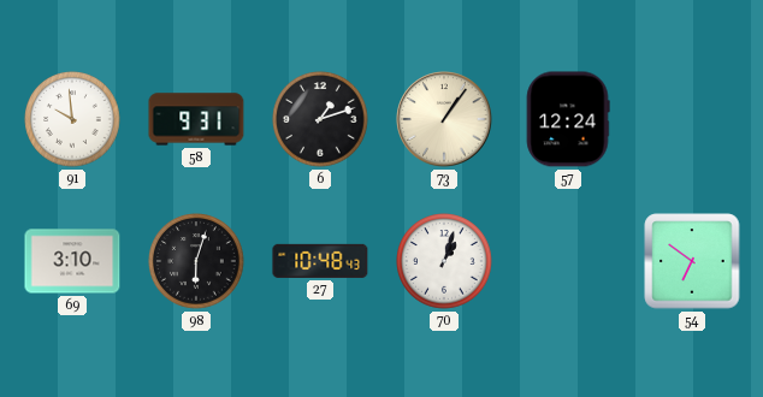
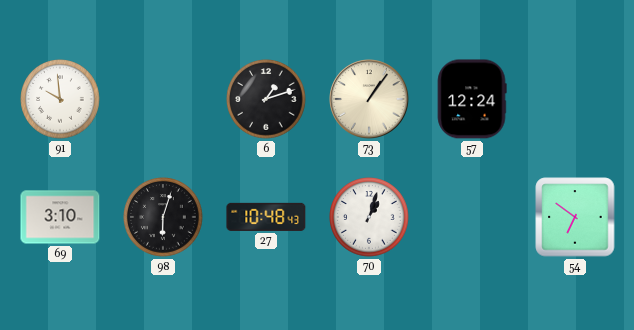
58: 9:31 -> none
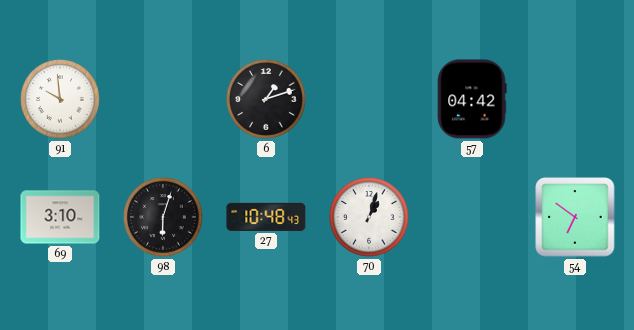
73: 1:06 -> none
57: 12:24 -> 04:42
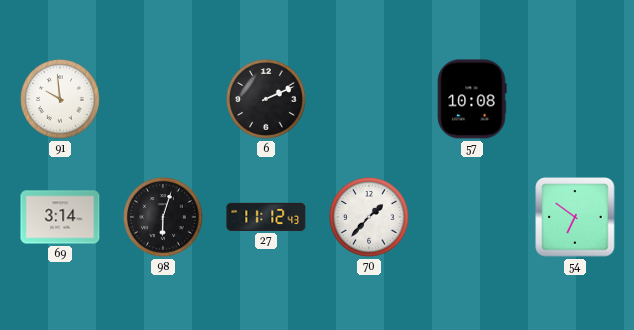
6: 1:12 -> 2:11
57: 04:42 -> 10:08
69: 3:10 -> 3:14
27: 10:48 -> 11:12
70: 1:03 -> 1:37
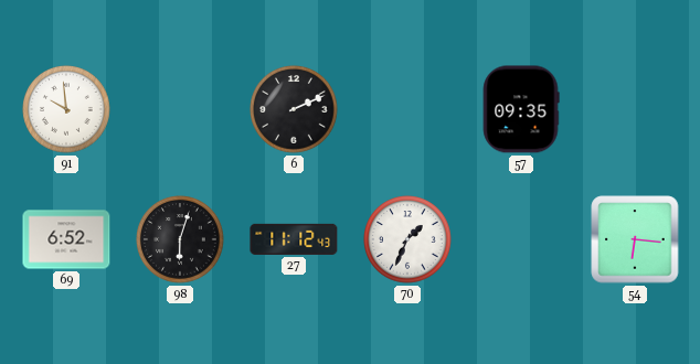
57: 10:08 -> 09:35
69: 3:14 -> 6:52
70: 1:37 -> 1:34
54: 6:51 -> 6:16
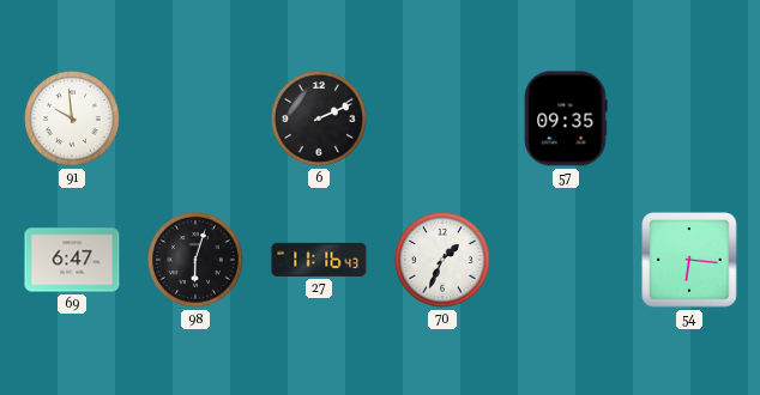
69: 6:52 -> 6:47
27: 11:12 -> 11:16
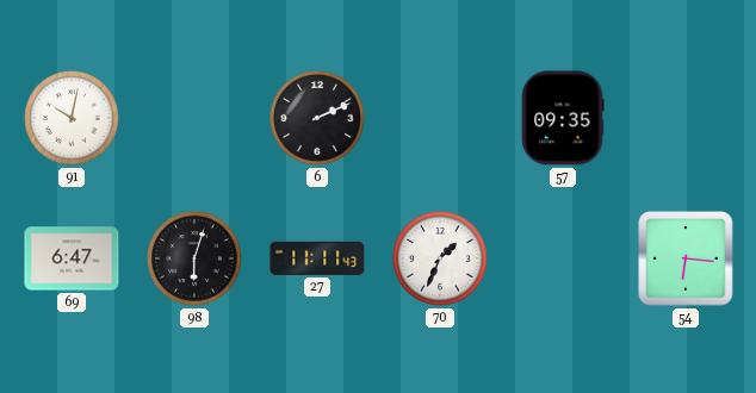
91: 9:59 -> 10:02
27: 11:16 -> 11:11
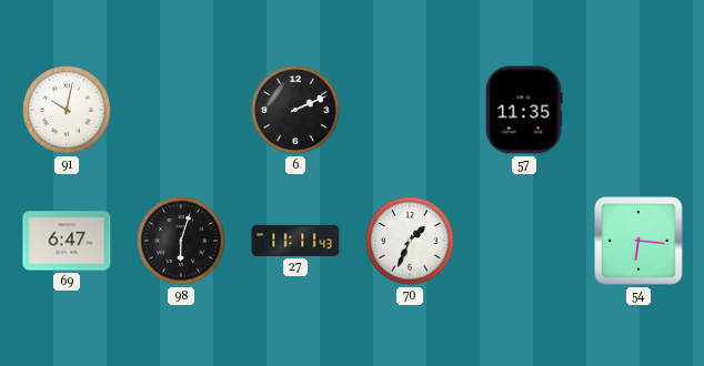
57: 09:35 -> 11:35
